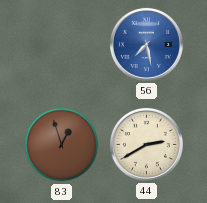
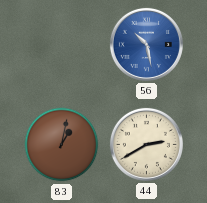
56: 7:28 -> 10:28
83: 12:57 -> 1:02
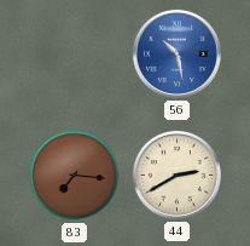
83: 1:02 -> 7:16
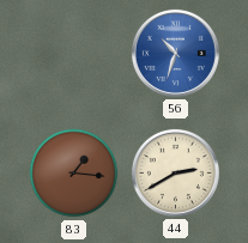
56: 10:28 -> 10:33
83: 7:16 -> 1:16
